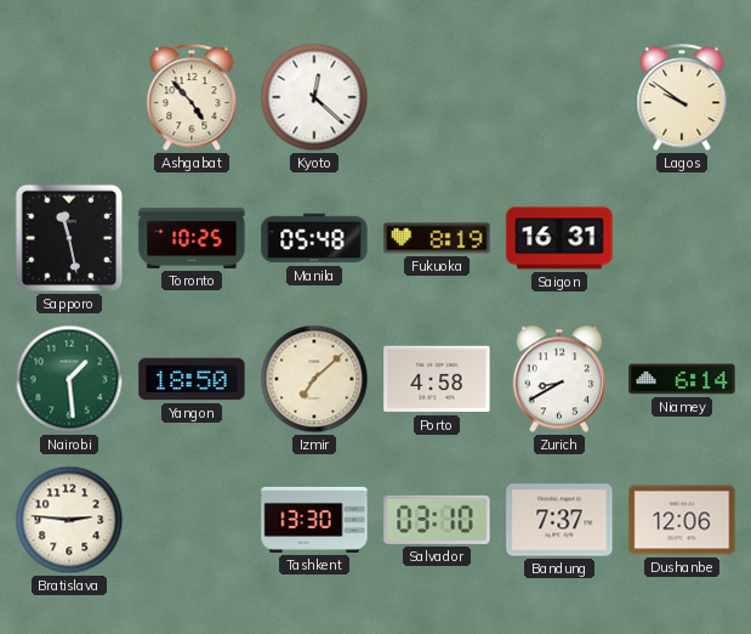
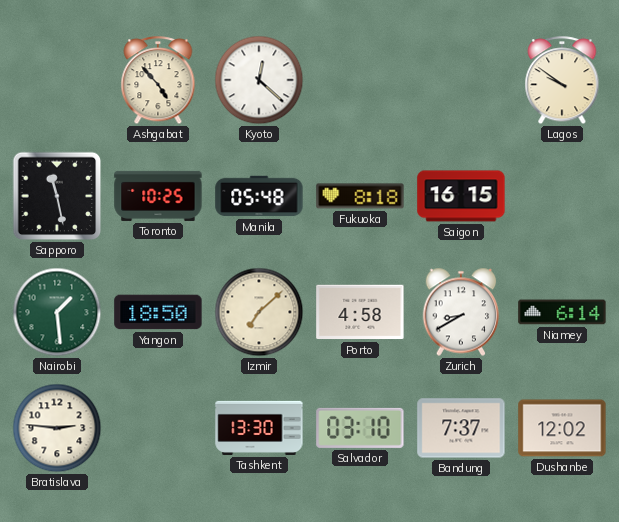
Fukuoka: 8:19 -> 8:18
Saigon: 16:31 -> 16:15
Dushanbe: 12:06 -> 12:02
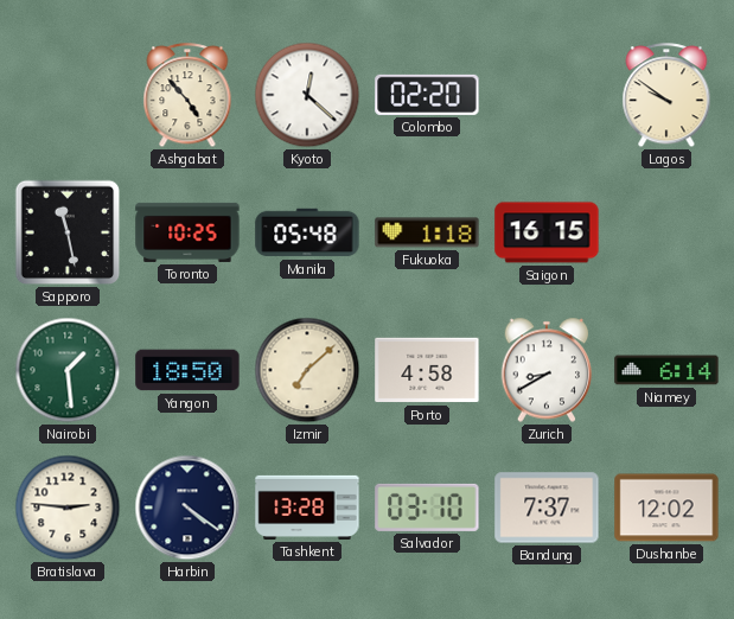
Colombo: none -> 02:20
Fukuoka: 8:18 -> 1:18
Harbin: none -> 4:21
Tashkent: 13:30 -> 13:28
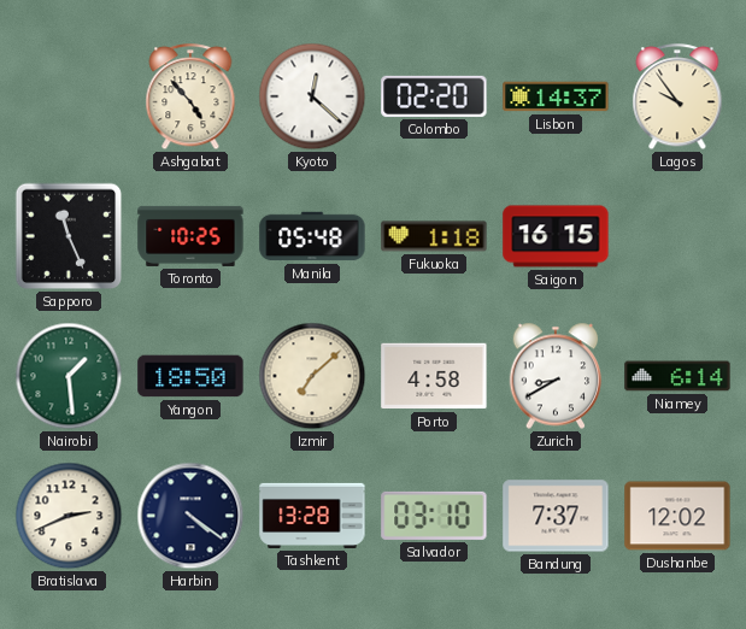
Lisbon: none -> 14:37
Lagos: 9:51 -> 9:54
Sapporo: 11:28 -> 11:26
Bratislava: 2:46 -> 2:41
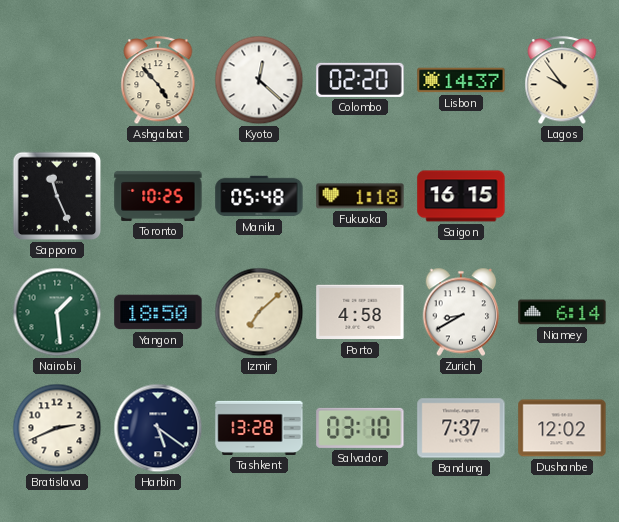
Harbin: 4:21 -> 5:21
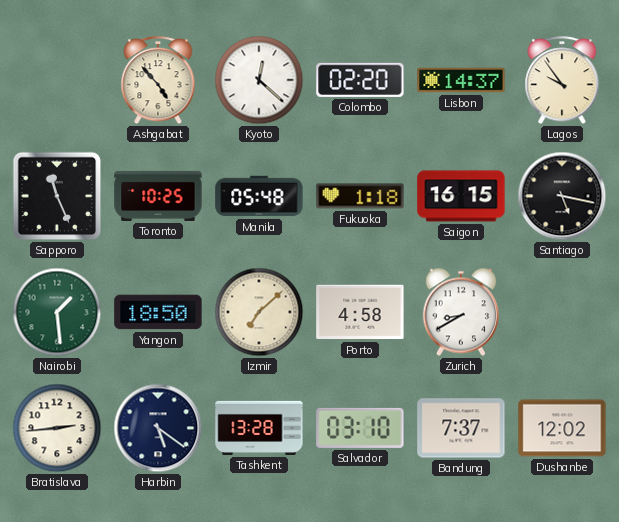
Santiago: none -> 5:17
Niamey: 6:14 -> none
Bratislava: 2:41 -> 2:44
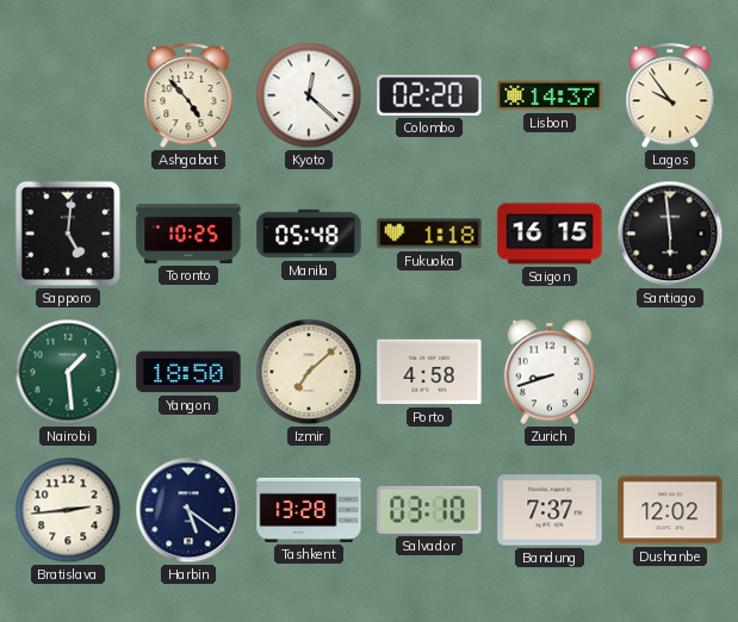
Sapporo: 11:26 -> 5:01
Santiago: 5:17 -> 5:59
Zurich: 8:40 -> 8:42
